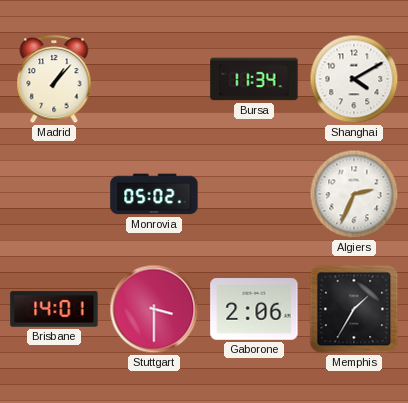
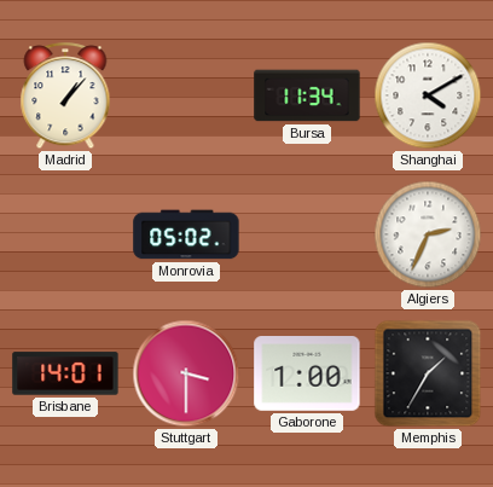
Gaborone: 2:06 -> 1:00
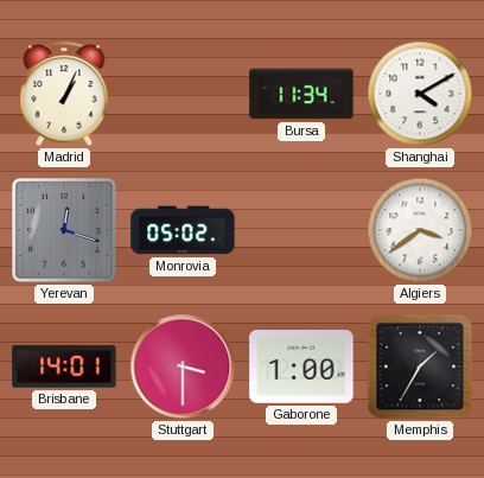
Madrid: 1:07 -> 1:04
Yerevan: none -> 12:18
Algiers: 2:34 -> 3:39
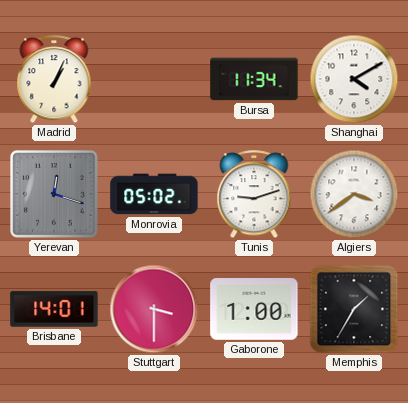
Tunis: none -> 9:12
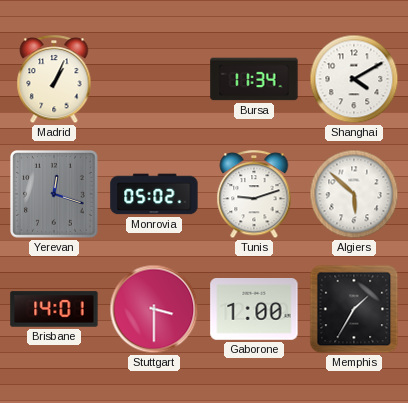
Algiers: 3:39 -> 5:52
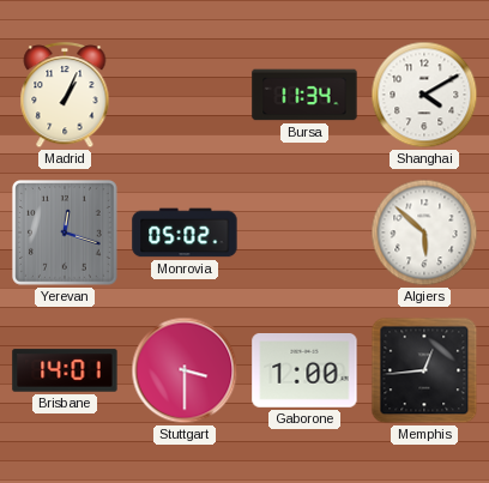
Tunis: 9:12 -> none
Memphis: 1:35 -> 12:44
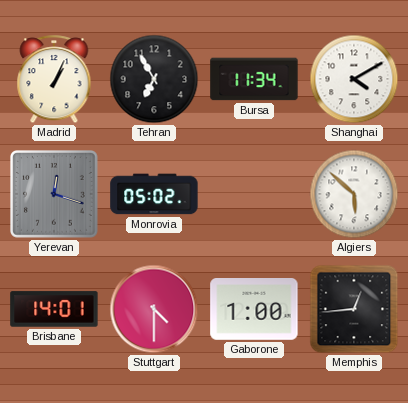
Tehran: none -> 6:55
Stuttgart: 3:30 -> 4:30
